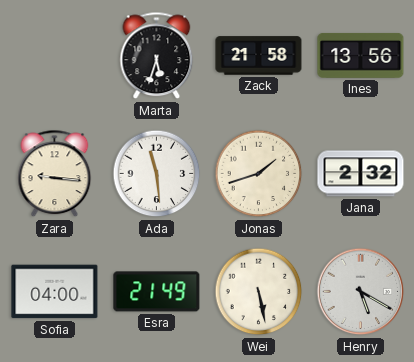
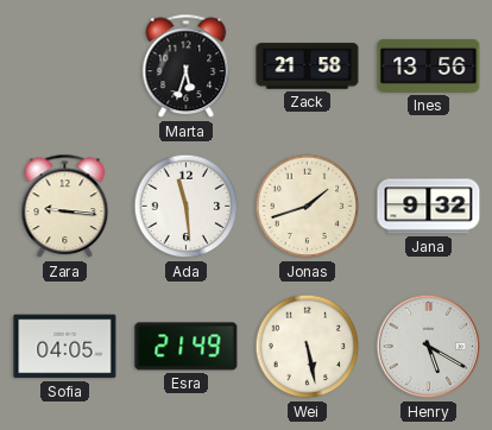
Jana: 2:32 -> 9:32
Sofia: 04:00 -> 04:05
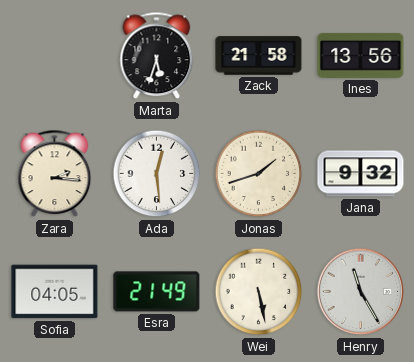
Zara: 9:16 -> 2:16
Ada: 11:29 -> 12:29
Henry: 5:20 -> 11:25
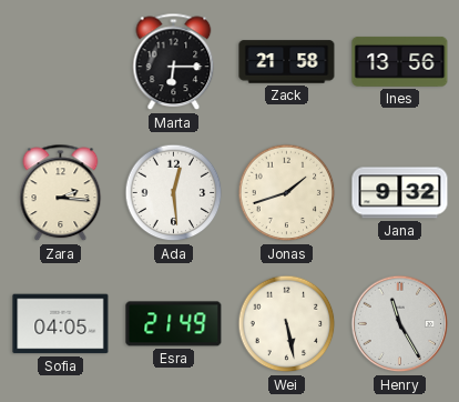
Marta: 5:33 -> 6:15
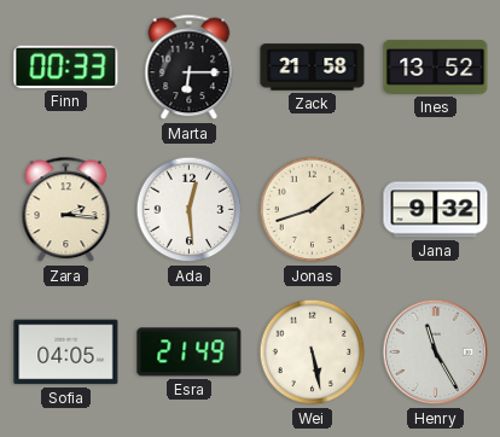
Finn: none -> 00:33
Ines: 13:56 -> 13:52
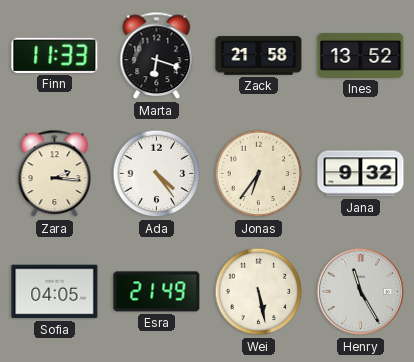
Finn: 00:33 -> 11:33
Marta: 6:15 -> 6:18
Ada: 12:29 -> 4:24
Jonas: 1:42 -> 6:36
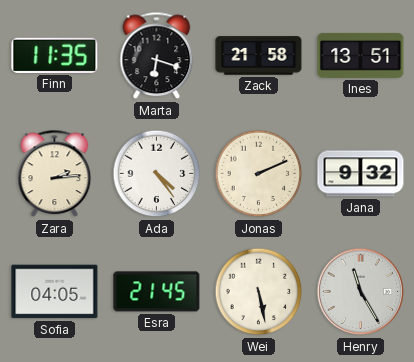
Finn: 11:33 -> 11:35
Ines: 13:52 -> 13:51
Zara: 2:16 -> 2:14
Jonas: 6:36 -> 2:11
Esra: 21:49 -> 21:45
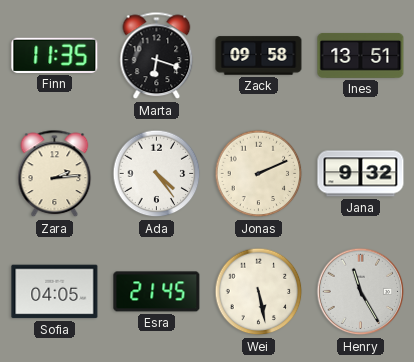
Zack: 21:58 -> 09:58
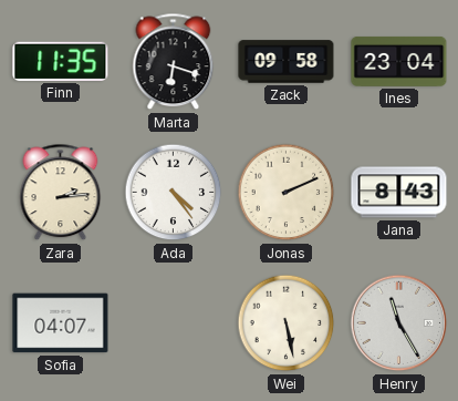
Ines: 13:51 -> 23:04
Jana: 9:32 -> 8:43
Sofia: 04:05 -> 04:07
Esra: 21:45 -> none
